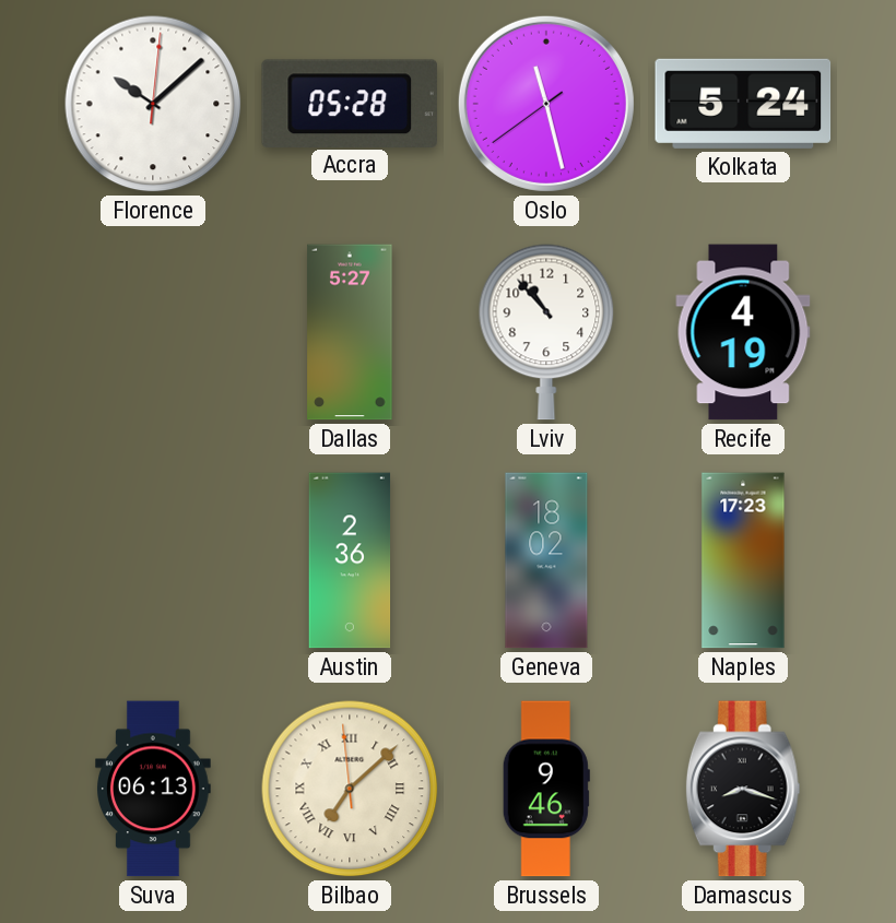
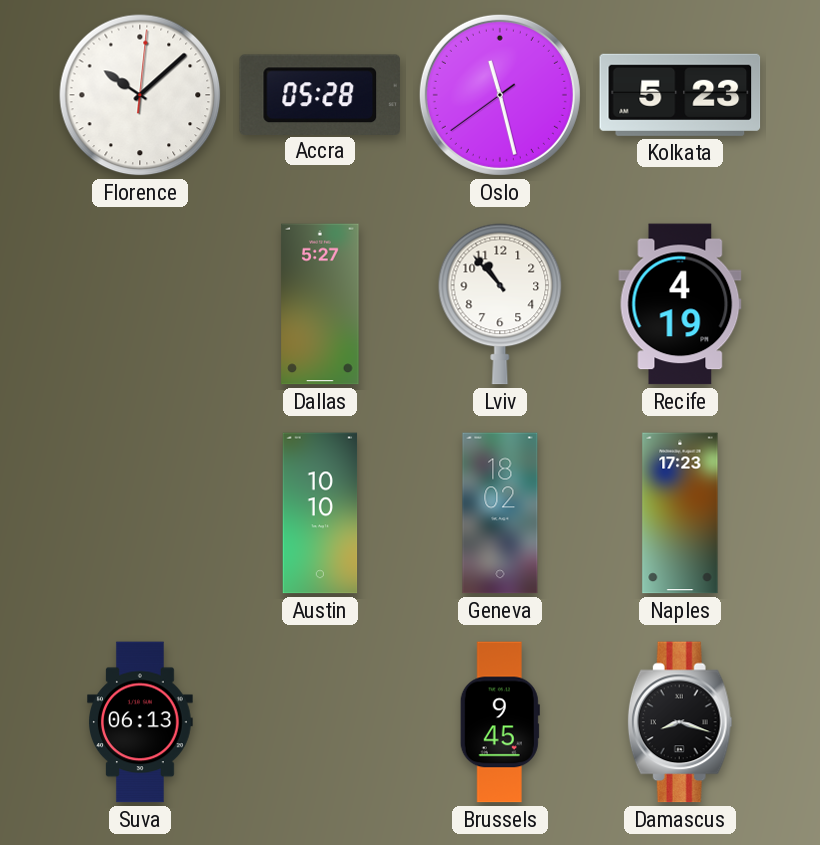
Kolkata: 5:24 -> 5:23
Austin: 2:36 -> 10:10
Bilbao: 7:07 -> none
Brussels: 9:46 -> 9:45
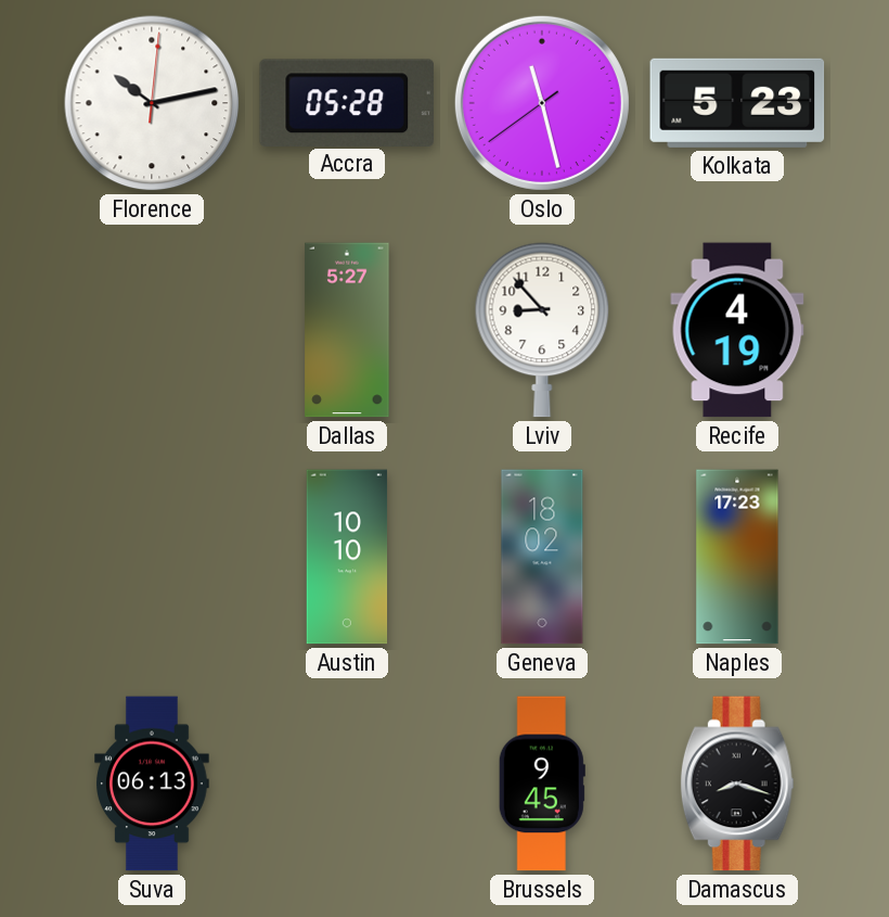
Florence: 10:08 -> 10:13
Lviv: 10:53 -> 8:53
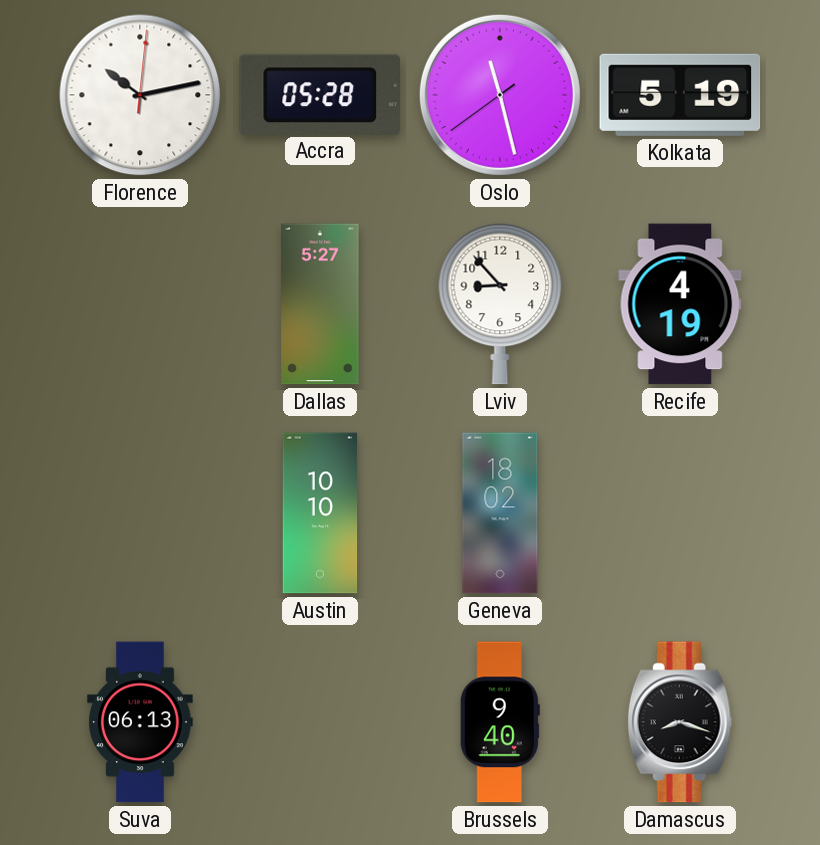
Kolkata: 5:23 -> 5:19
Naples: 17:23 -> none
Brussels: 9:45 -> 9:40
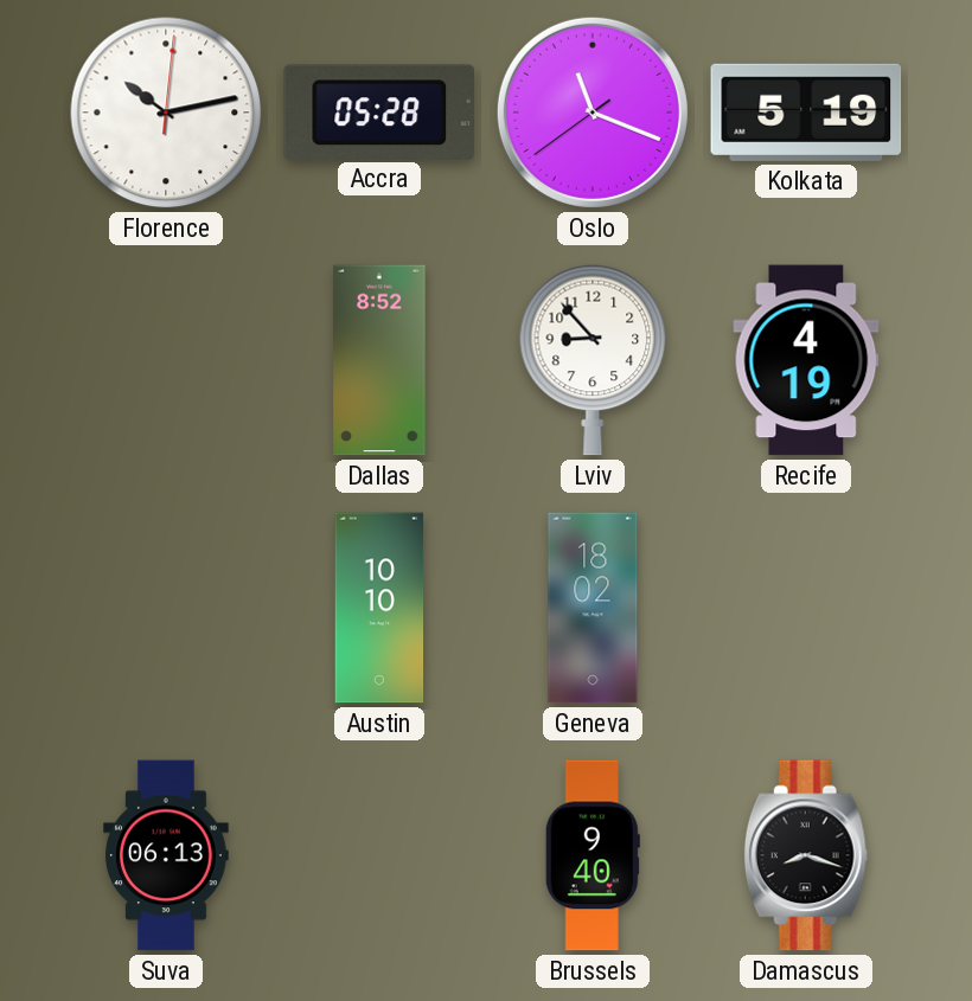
Oslo: 11:27 -> 11:18
Dallas: 5:27 -> 8:52
